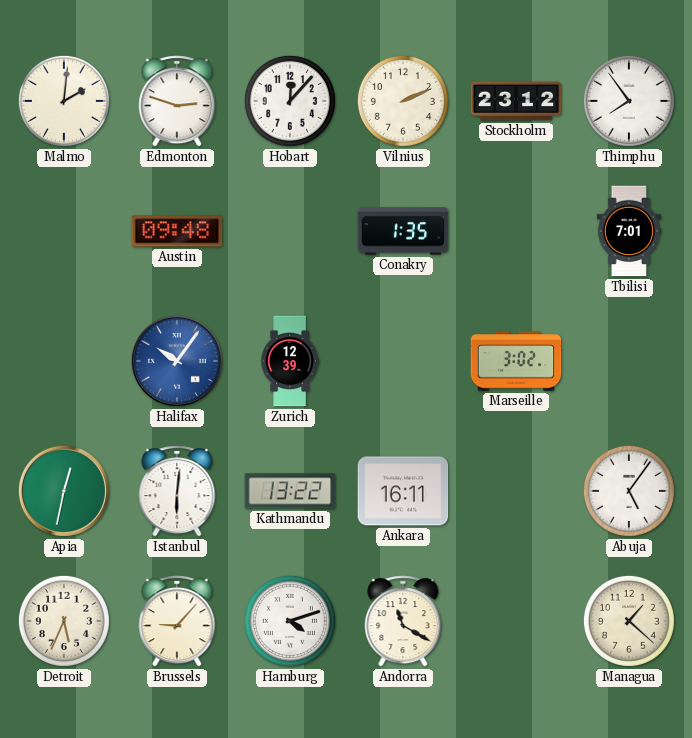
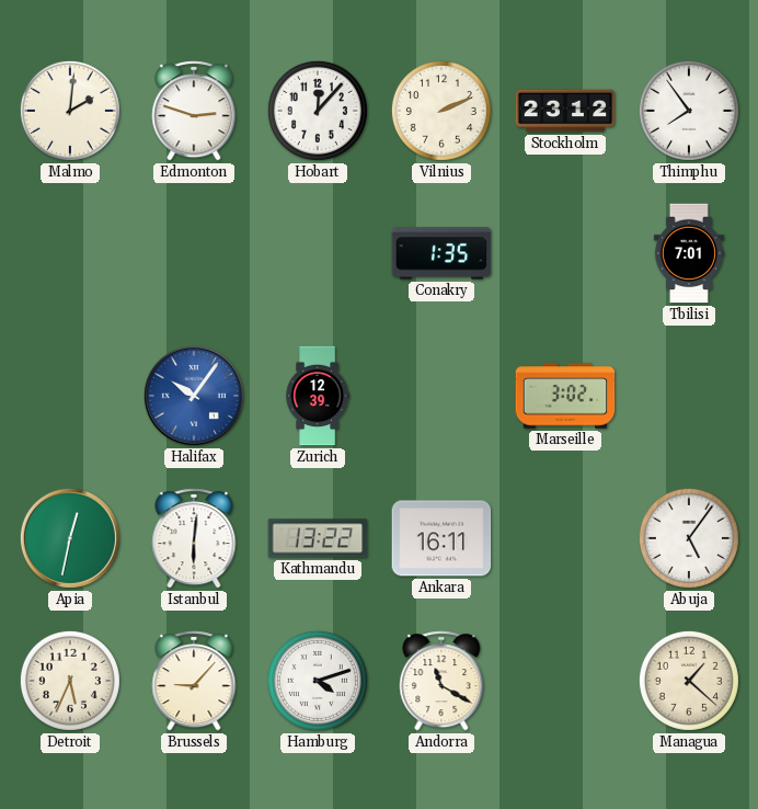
Austin: 09:48 -> none
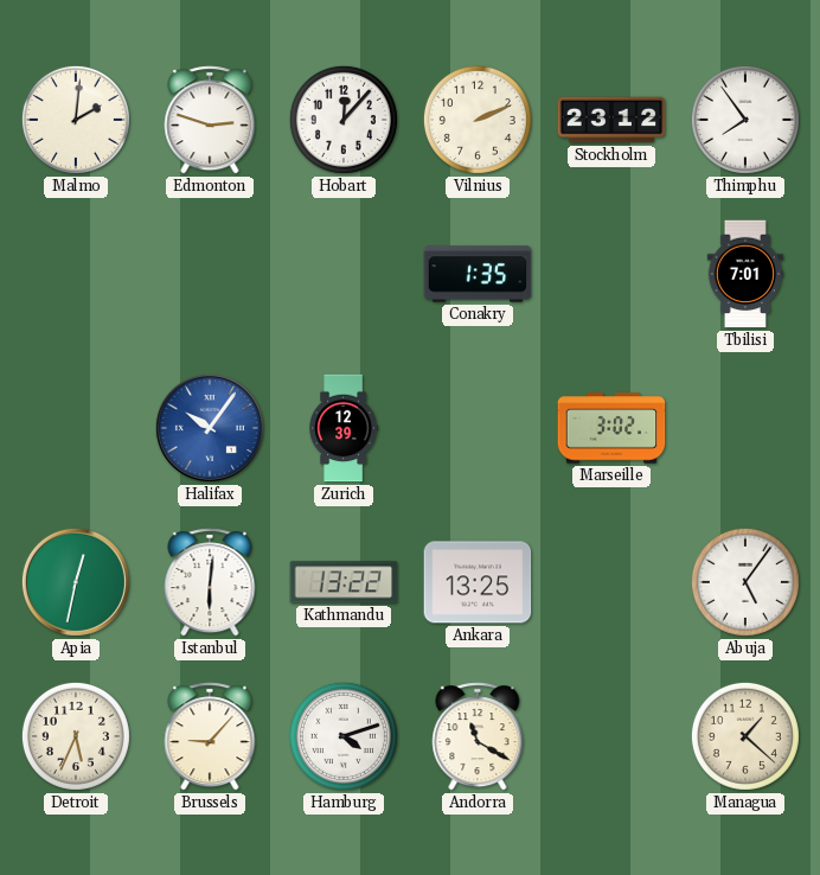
Ankara: 16:11 -> 13:25
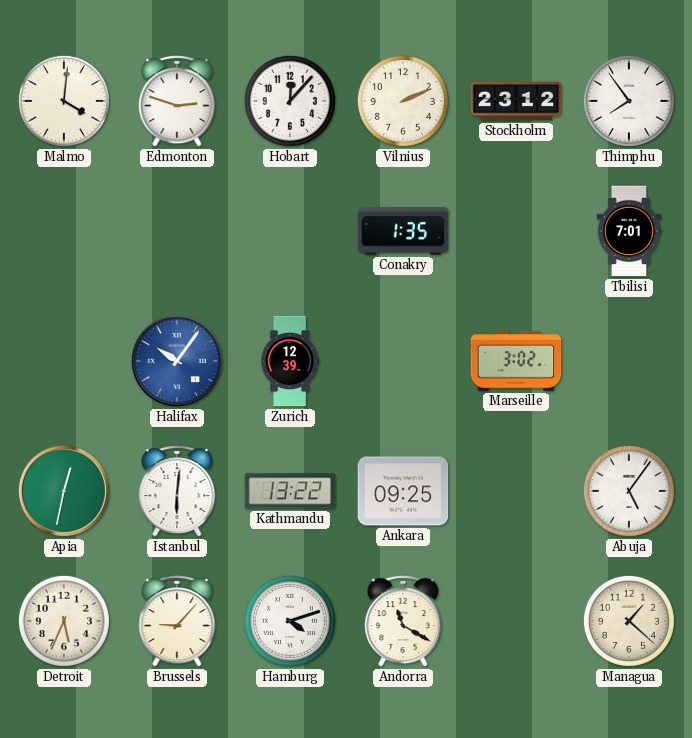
Malmo: 2:01 -> 4:01
Ankara: 13:25 -> 09:25
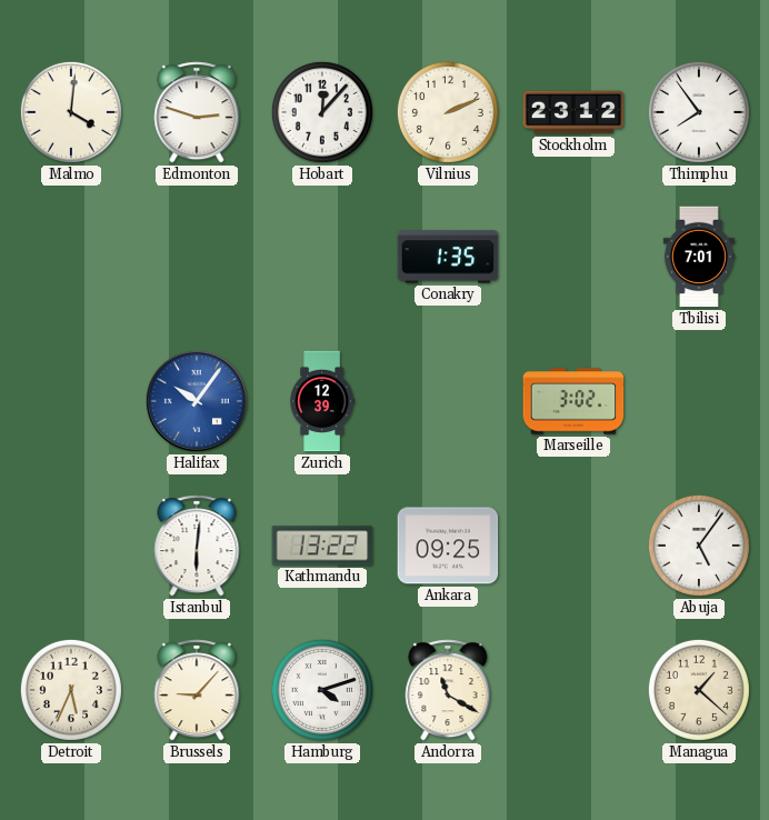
Apia: 12:32 -> none
